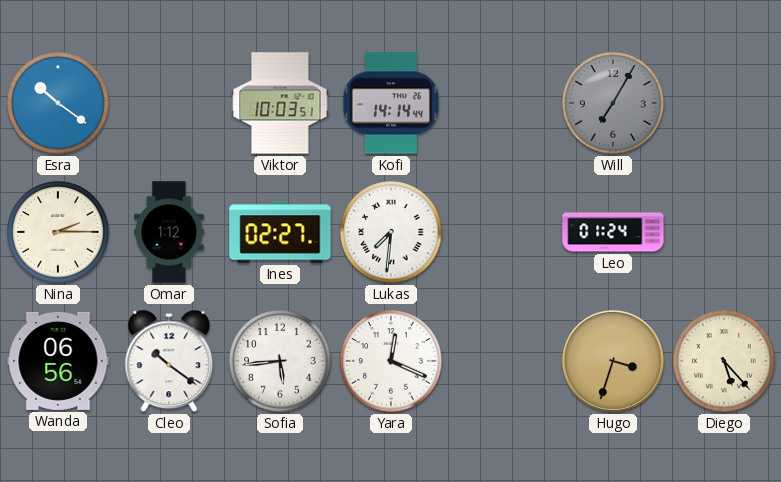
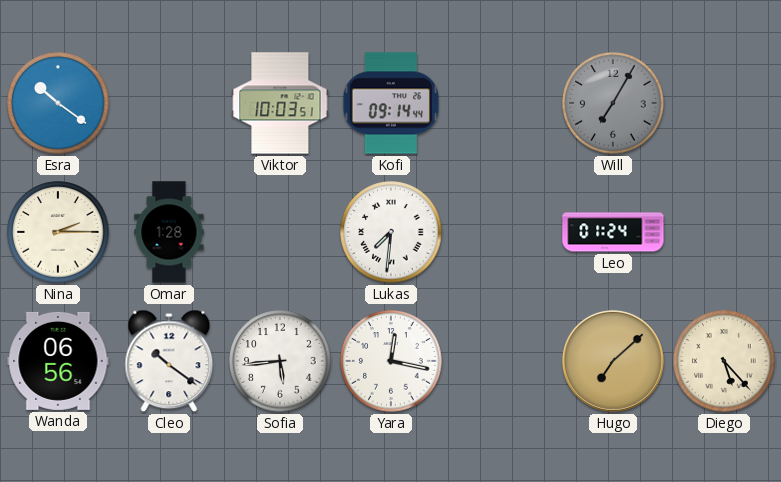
Kofi: 14:14 -> 09:14
Omar: 1:12 -> 1:28
Ines: 02:27 -> none
Yara: 12:19 -> 12:17
Hugo: 3:33 -> 7:08
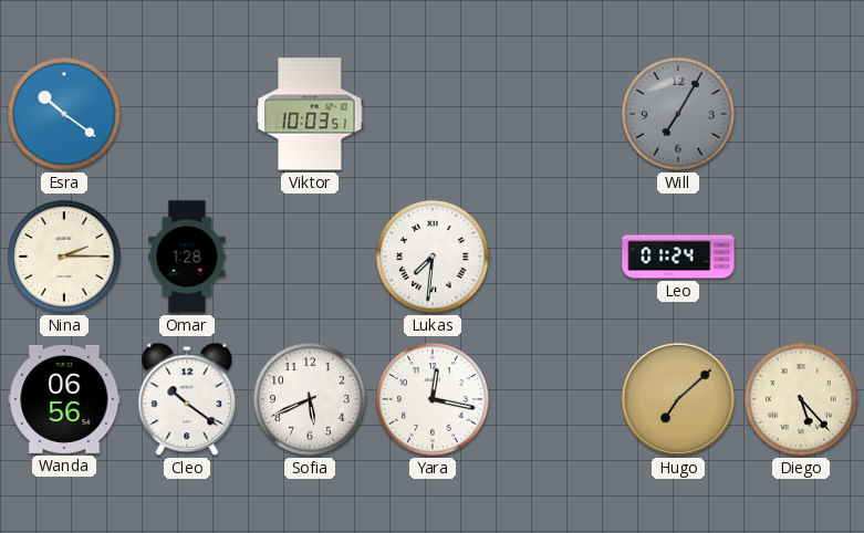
Kofi: 09:14 -> none
Sofia: 5:44 -> 5:41
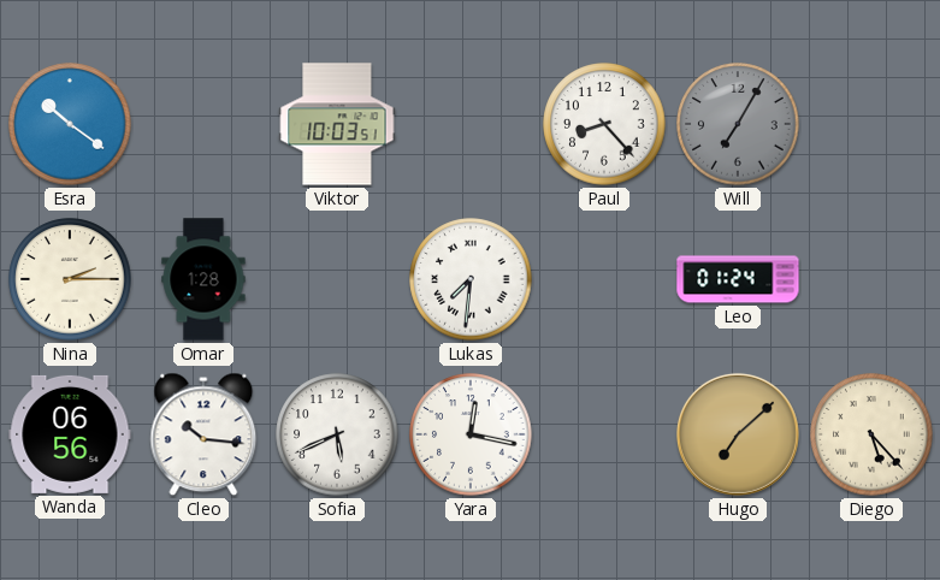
Paul: none -> 8:23
Cleo: 10:21 -> 10:16
